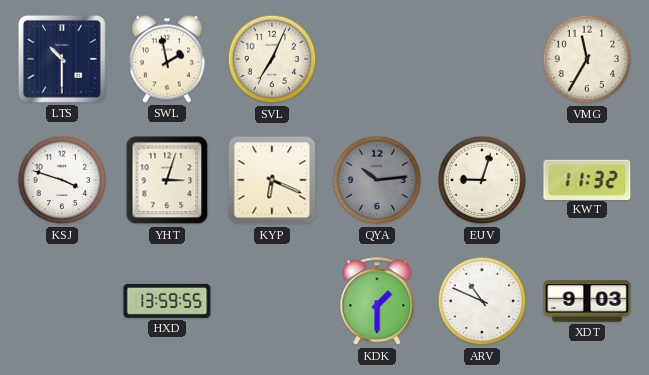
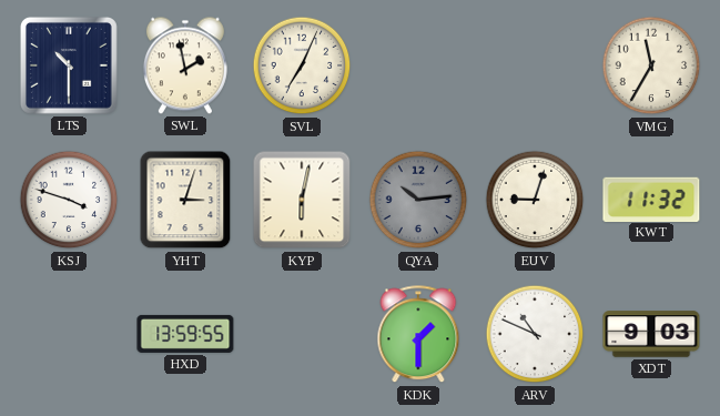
KYP: 6:19 -> 6:02
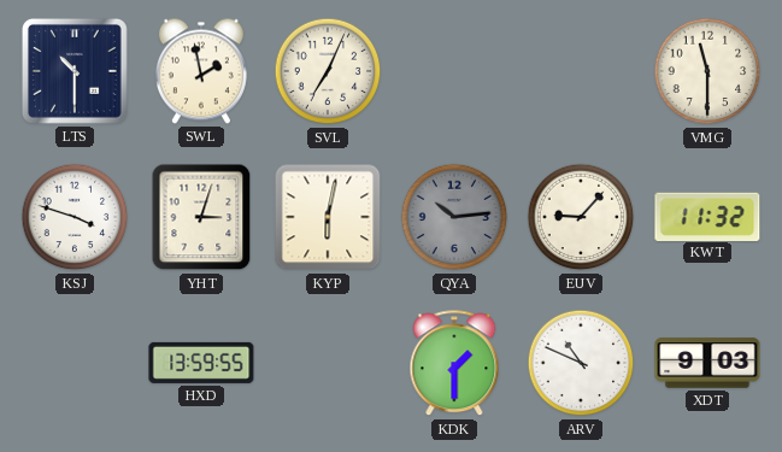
VMG: 11:35 -> 11:30
EUV: 9:03 -> 9:07
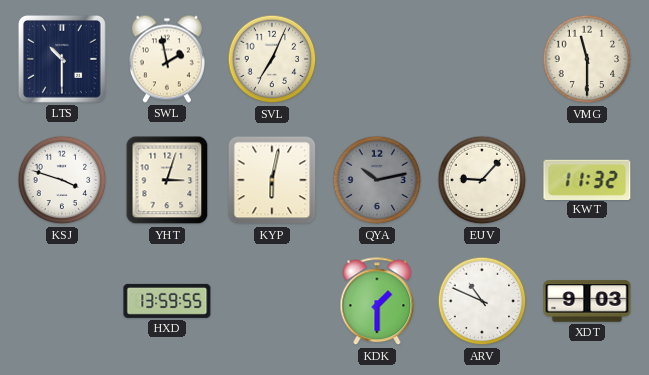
QYA: 10:14 -> 10:13
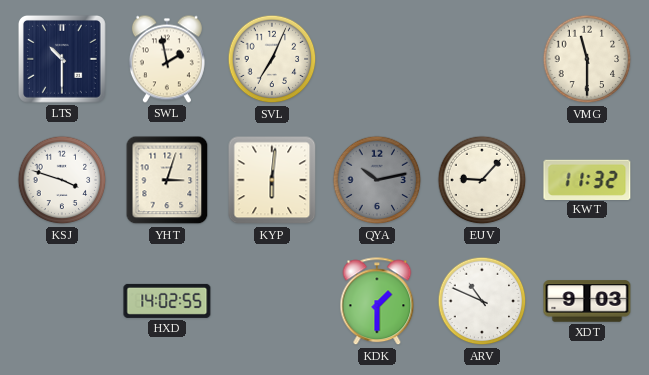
KYP: 6:02 -> 6:01
HXD: 13:59 -> 14:02
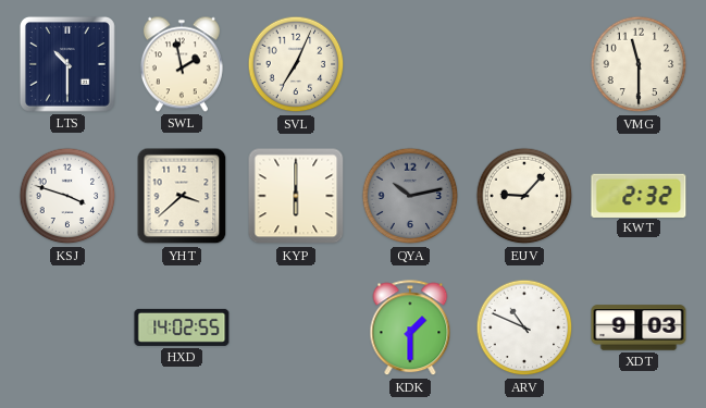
YHT: 3:03 -> 3:38
KYP: 6:01 -> 6:00
KWT: 11:32 -> 2:32
